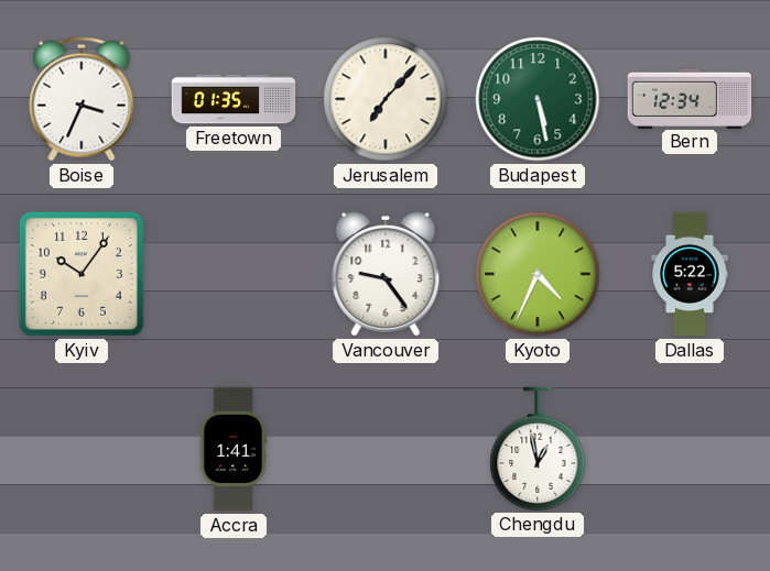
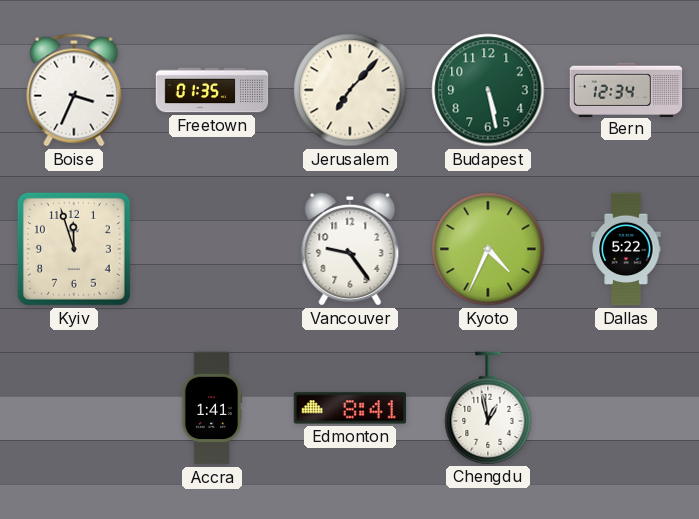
Kyiv: 10:06 -> 11:57
Edmonton: none -> 8:41
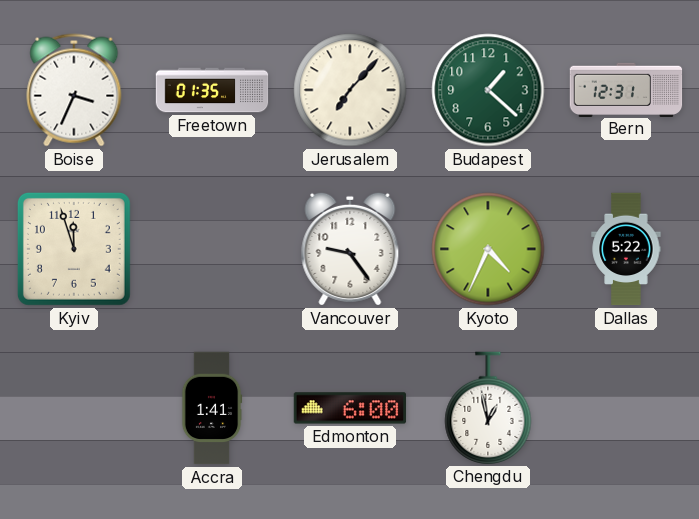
Budapest: 5:28 -> 1:22
Bern: 12:34 -> 12:31
Edmonton: 8:41 -> 6:00
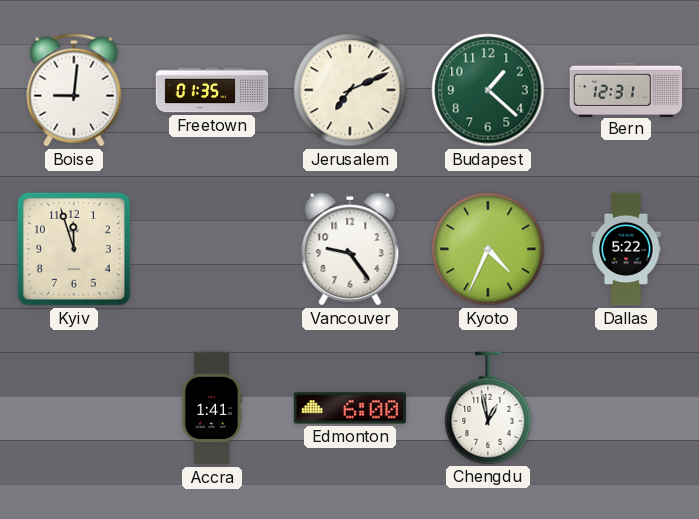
Boise: 3:34 -> 9:01
Jerusalem: 7:07 -> 7:11
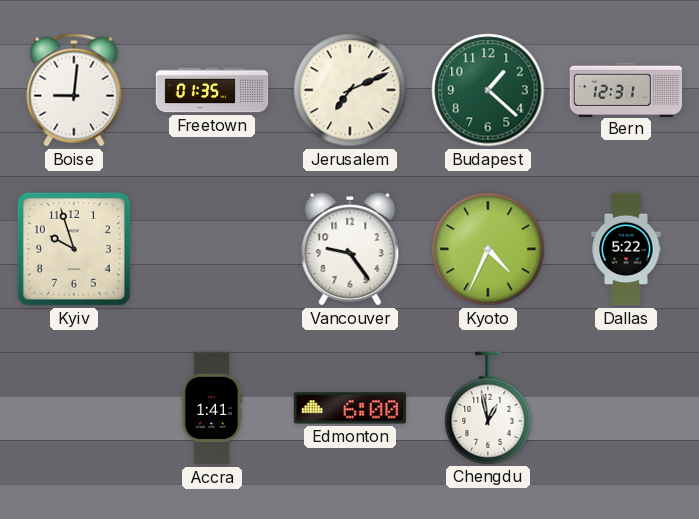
Kyiv: 11:57 -> 9:57
